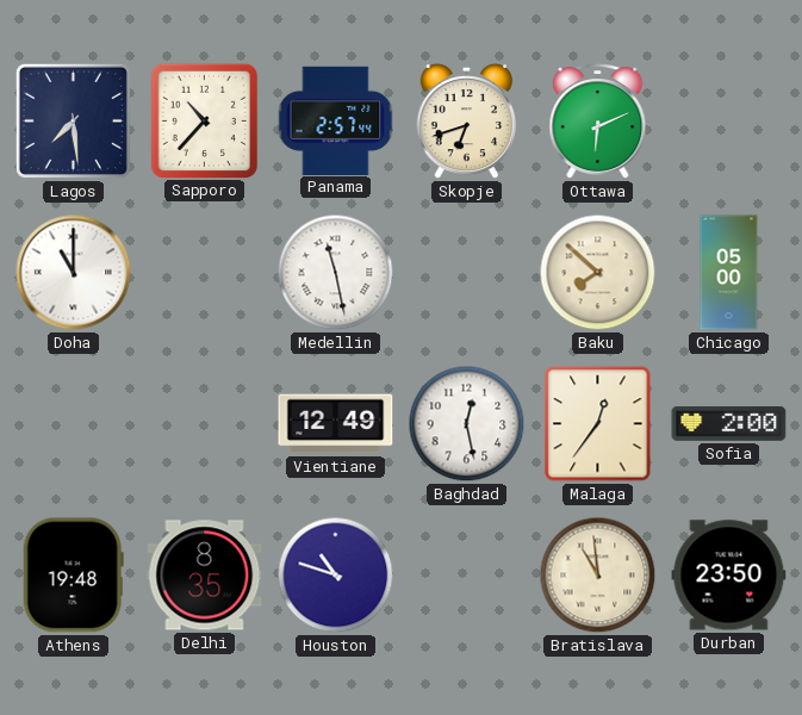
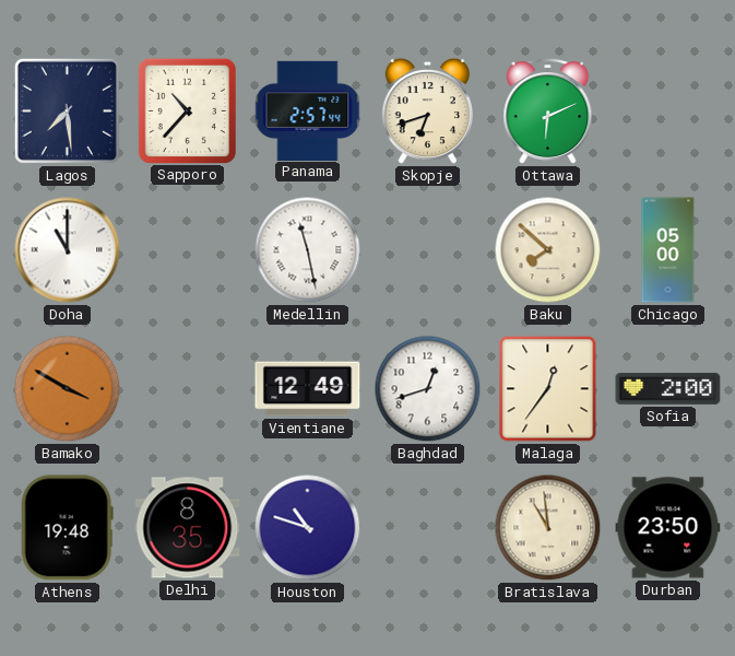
Bamako: none -> 3:50
Baghdad: 12:28 -> 12:42
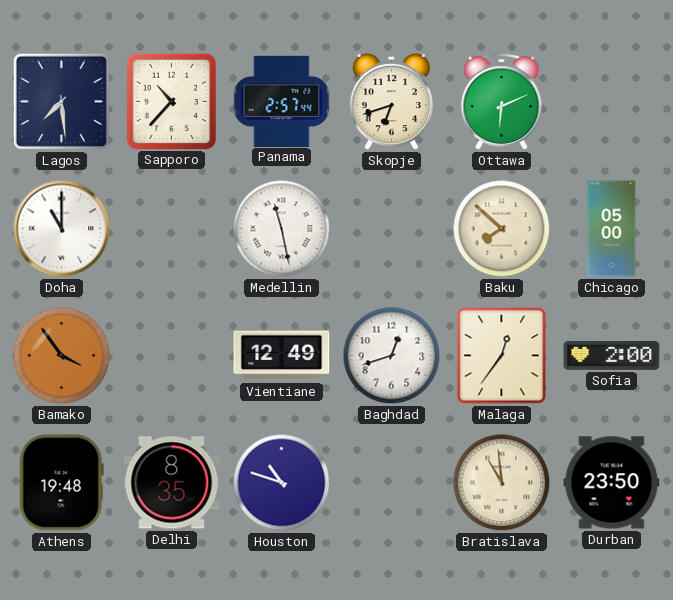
Bamako: 3:50 -> 3:54
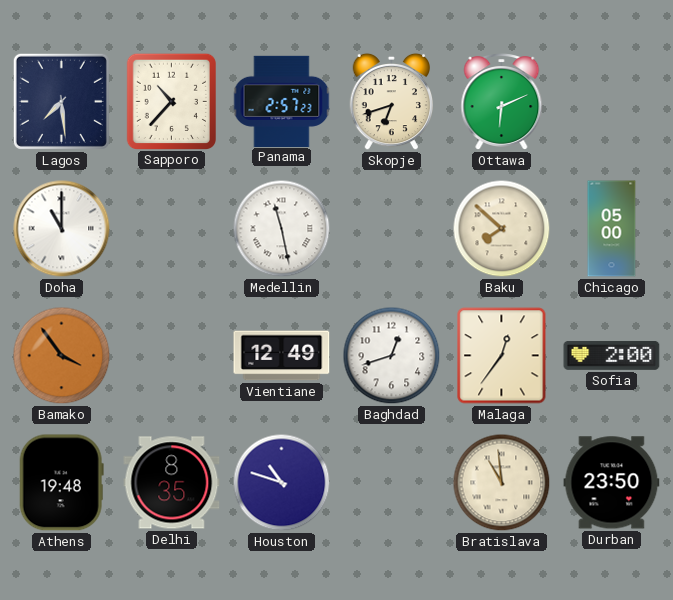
Panama: 2:57:44 -> 2:57:23
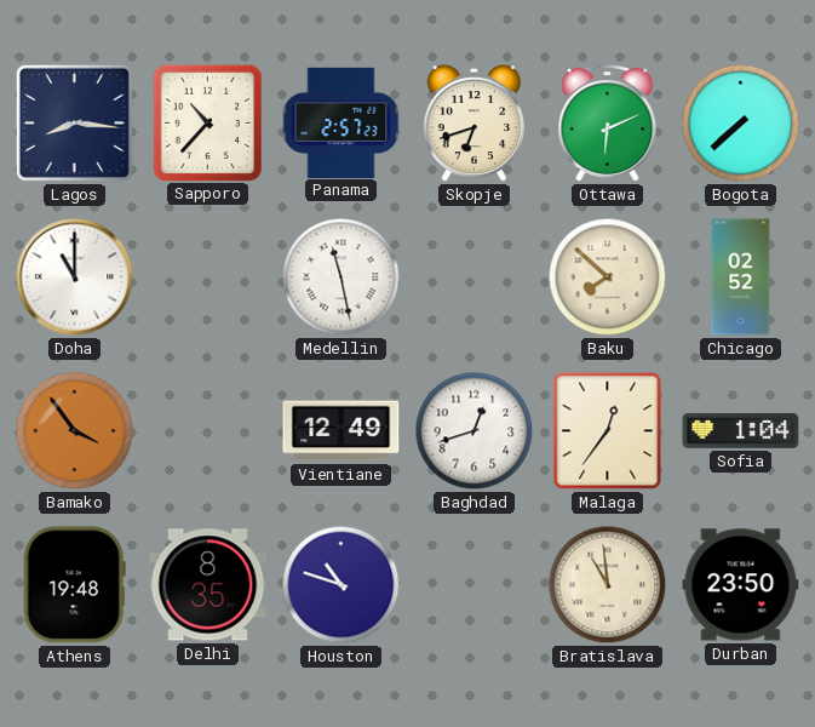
Lagos: 7:29 -> 8:16
Bogota: none -> 7:38
Chicago: 05:00 -> 02:52
Sofia: 2:00 -> 1:04
